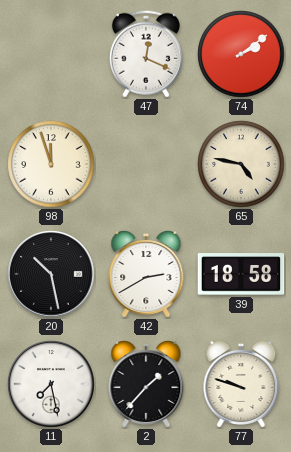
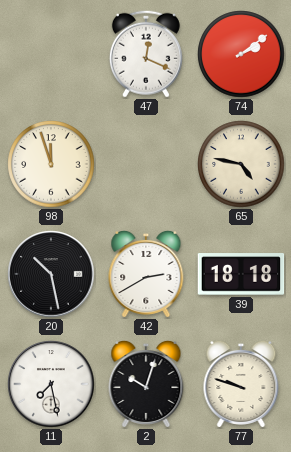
39: 18:58 -> 18:18
2: 1:37 -> 10:03
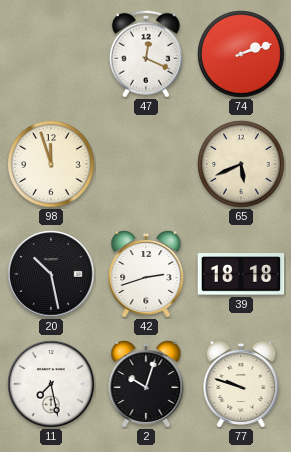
74: 2:09 -> 2:12
65: 4:47 -> 5:41
42: 2:40 -> 2:42
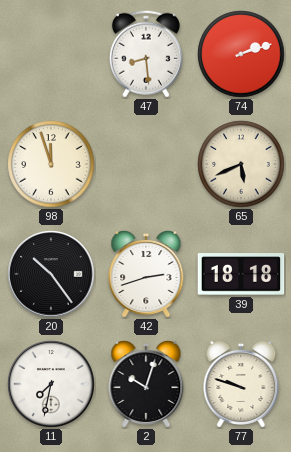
47: 12:19 -> 8:29
20: 10:28 -> 10:24
11: 7:28 -> 7:32
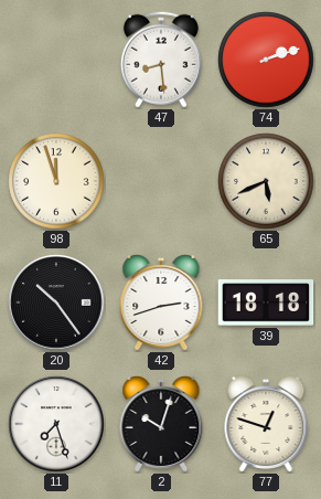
11: 7:32 -> 7:27
77: 9:48 -> 12:48
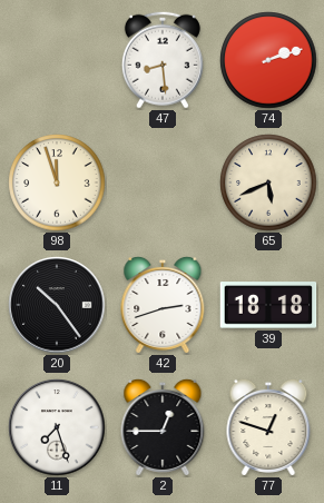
2: 10:03 -> 12:45
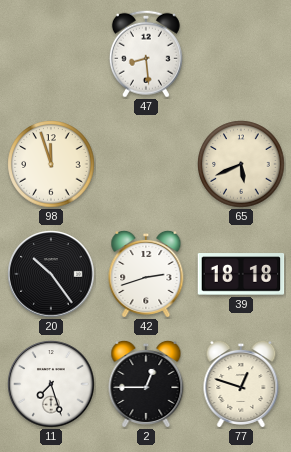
74: 2:12 -> none
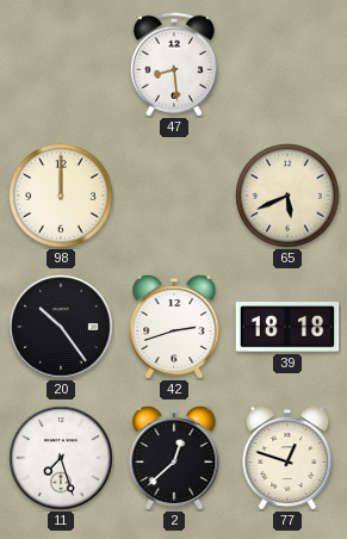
98: 11:57 -> 12:00
2: 12:45 -> 12:38
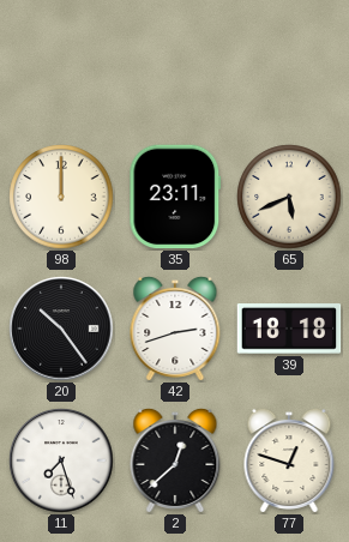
47: 8:29 -> none
35: none -> 23:11
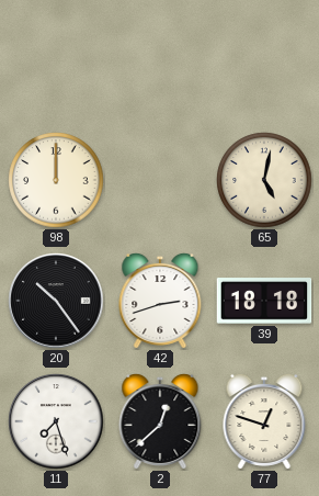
35: 23:11 -> none
65: 5:41 -> 5:02
